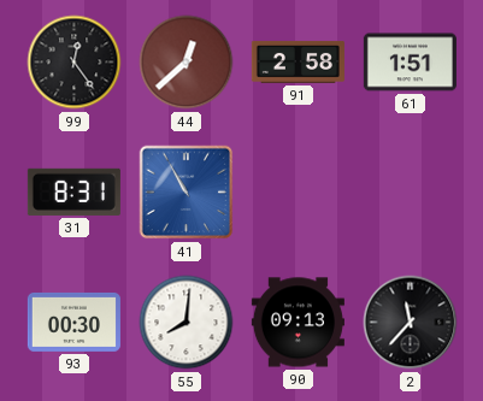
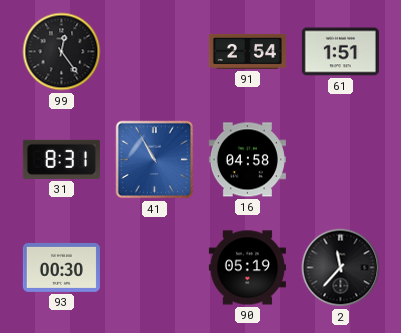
44: 12:38 -> none
91: 2:58 -> 2:54
16: none -> 04:58
55: 8:01 -> none
90: 09:13 -> 05:19
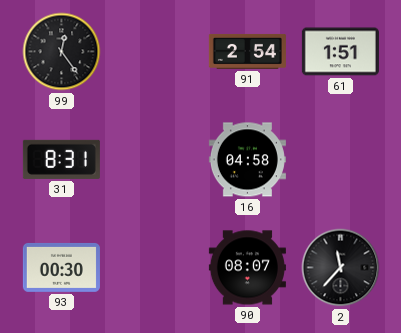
41: 10:55 -> none
90: 05:19 -> 08:07
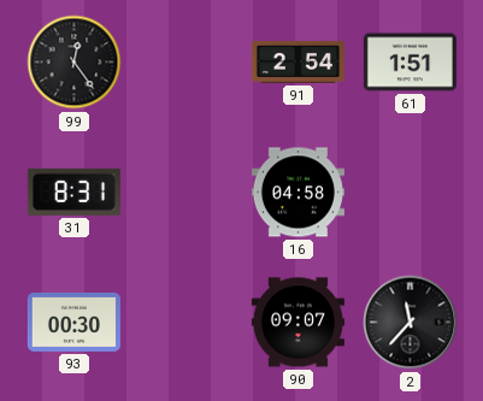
90: 08:07 -> 09:07
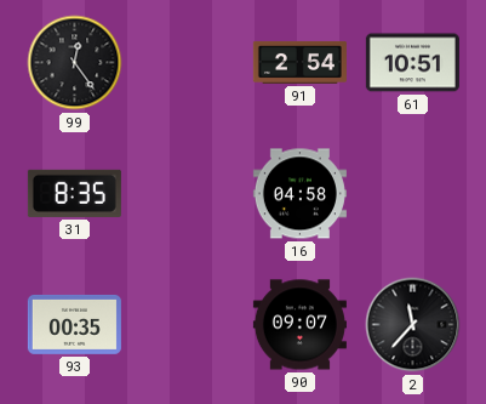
61: 1:51 -> 10:51
31: 8:31 -> 8:35
93: 00:30 -> 00:35
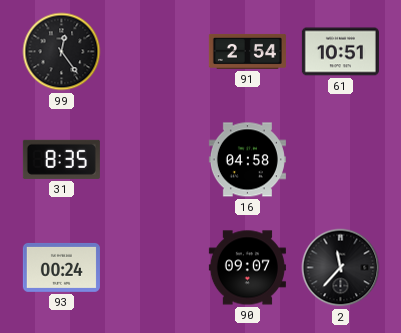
93: 00:35 -> 00:24
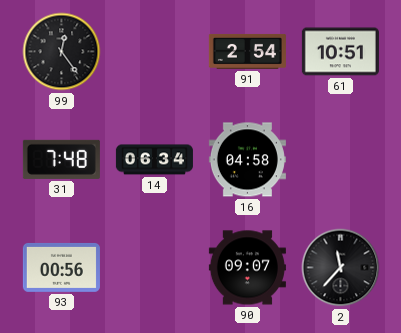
31: 8:35 -> 7:48
14: none -> 06:34
93: 00:24 -> 00:56
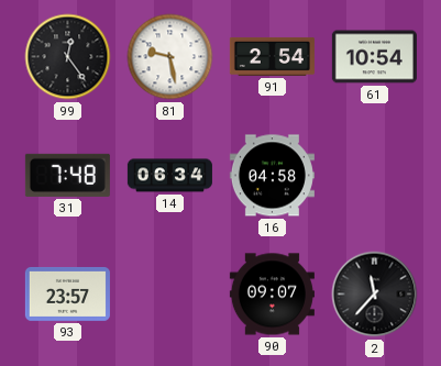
81: none -> 9:28
61: 10:51 -> 10:54
93: 00:56 -> 23:57
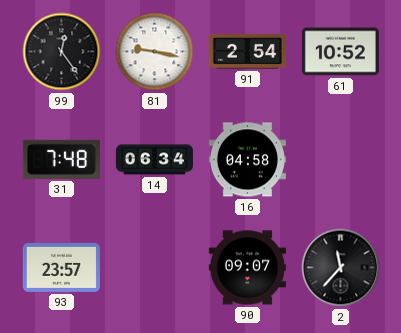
81: 9:28 -> 9:17
61: 10:54 -> 10:52
